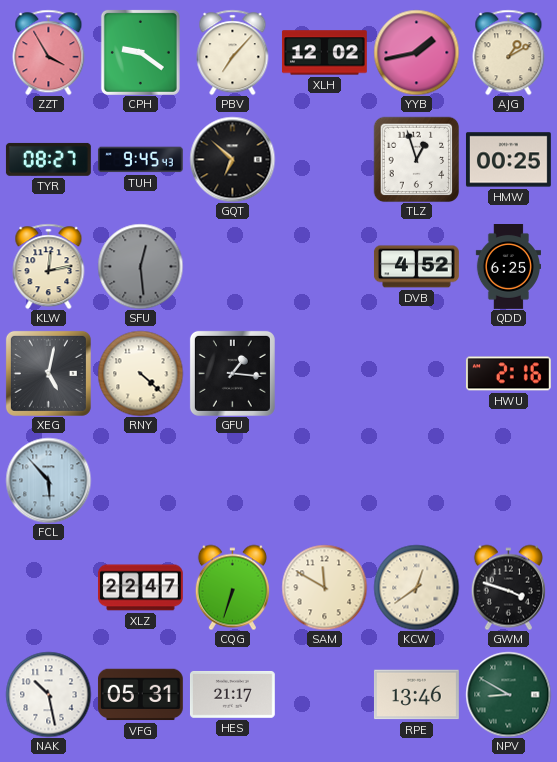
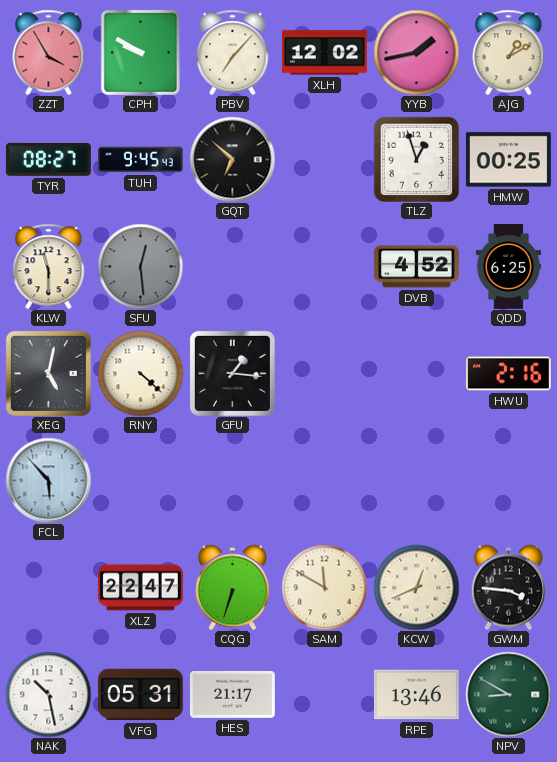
CPH: 9:21 -> 9:50
KLW: 12:13 -> 11:30
KCW: 12:39 -> 12:41
GWM: 3:48 -> 3:46
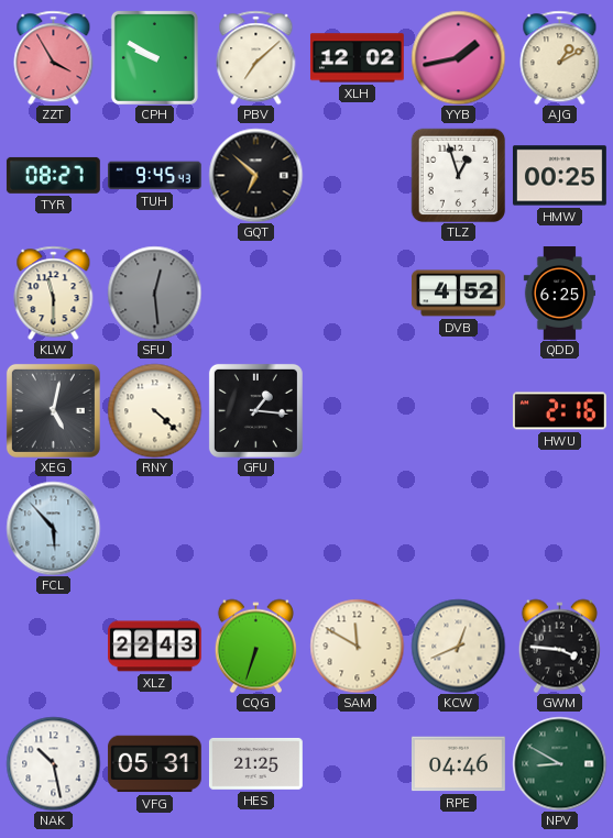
PBV: 7:07 -> 7:08
XLZ: 22:47 -> 22:43
HES: 21:17 -> 21:25
RPE: 13:46 -> 04:46
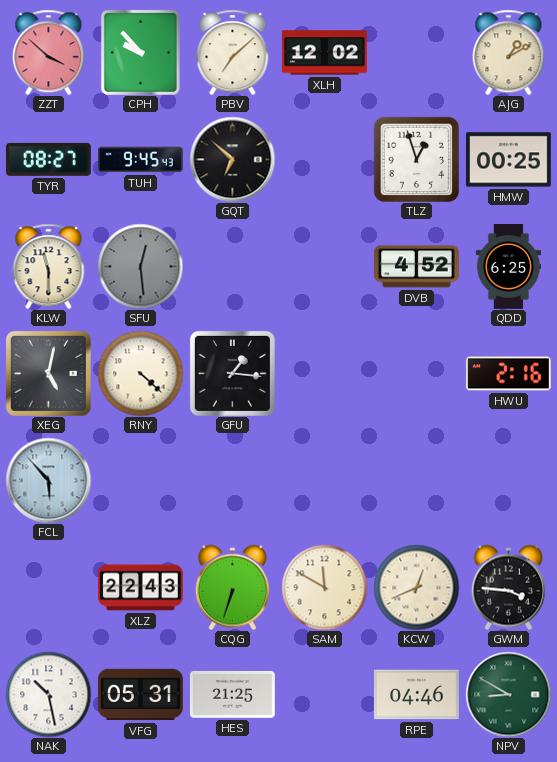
ZZT: 3:55 -> 3:52
CPH: 9:50 -> 9:53
YYB: 1:43 -> none
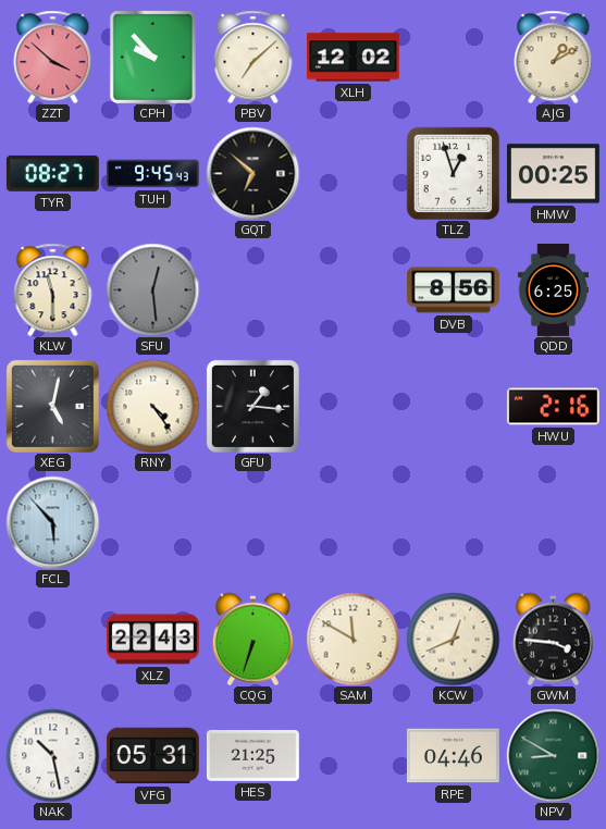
DVB: 4:52 -> 8:56
RNY: 4:22 -> 4:24
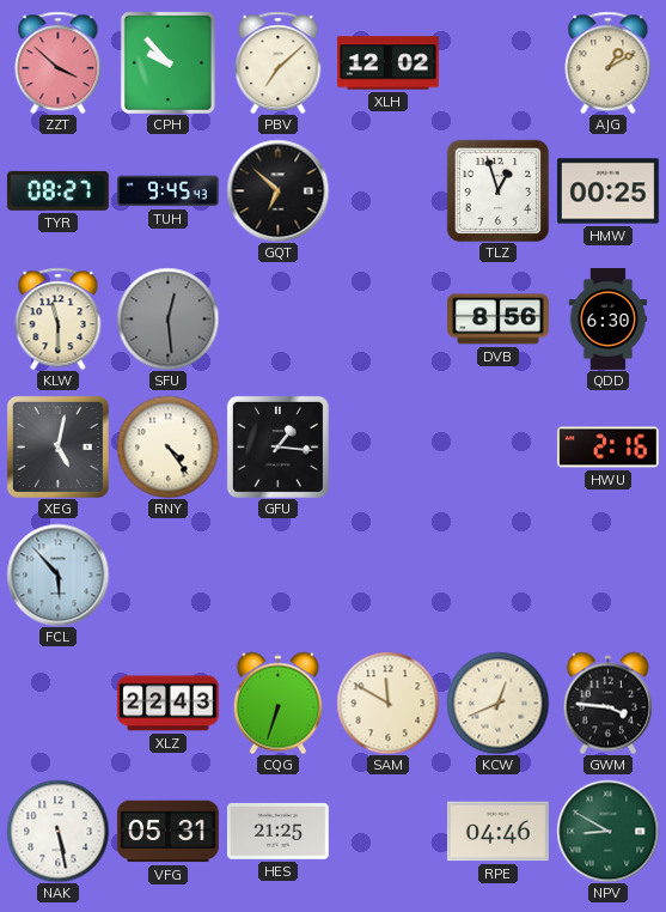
QDD: 6:25 -> 6:30
NAK: 10:28 -> 5:28
